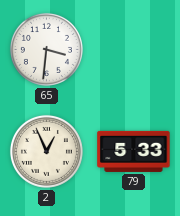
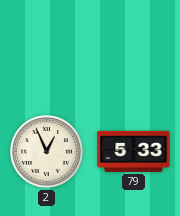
65: 3:31 -> none
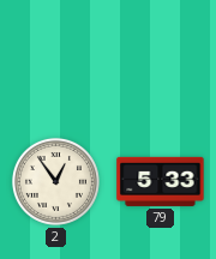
2: 12:56 -> 12:54
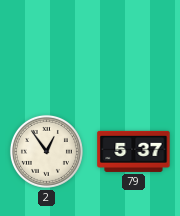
79: 5:33 -> 5:37
